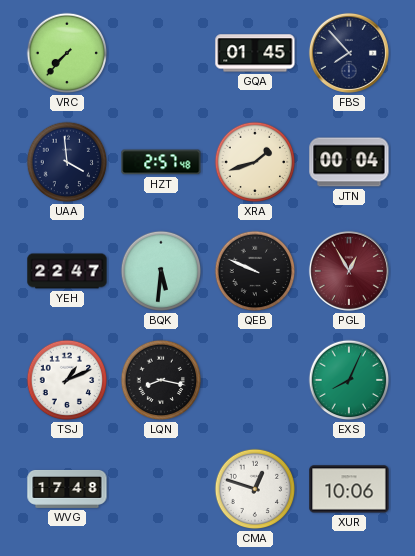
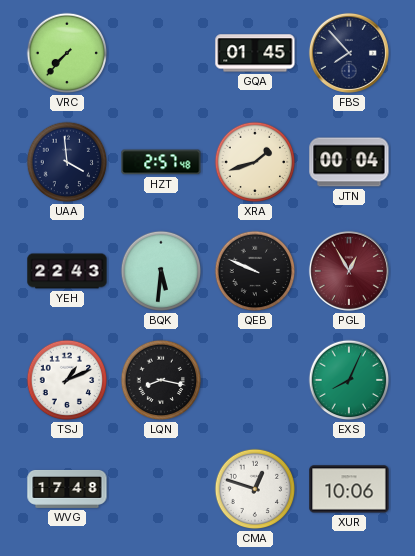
YEH: 22:47 -> 22:43
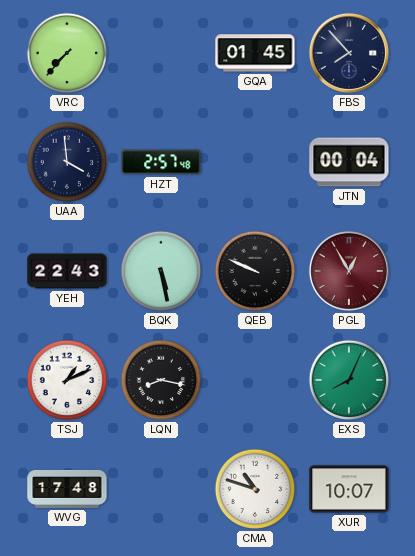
XRA: 1:42 -> none
BQK: 5:31 -> 5:28
CMA: 12:48 -> 10:48
XUR: 10:06 -> 10:07
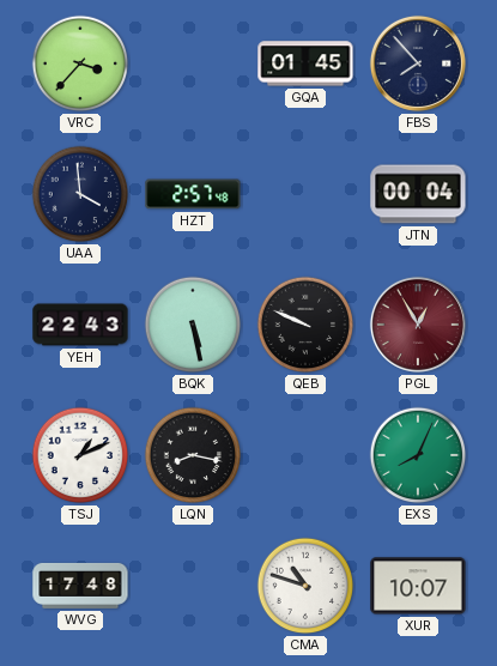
VRC: 7:37 -> 3:37
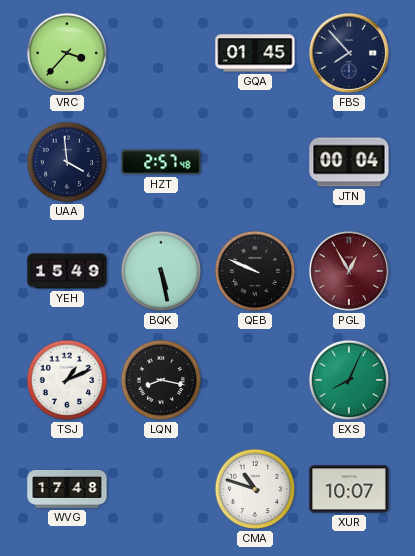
YEH: 22:43 -> 15:49
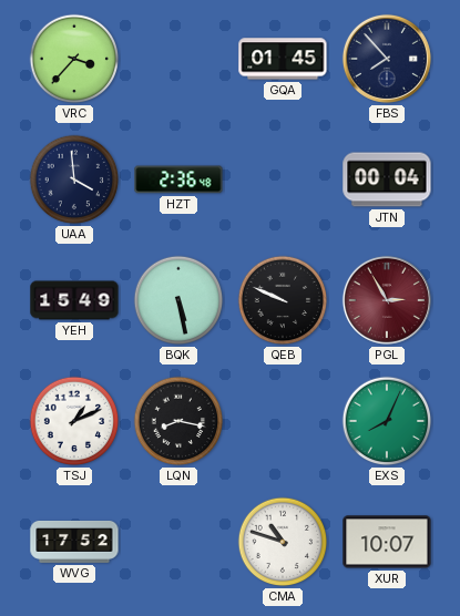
HZT: 2:57 -> 2:36
PGL: 12:55 -> 2:55
WVG: 17:48 -> 17:52
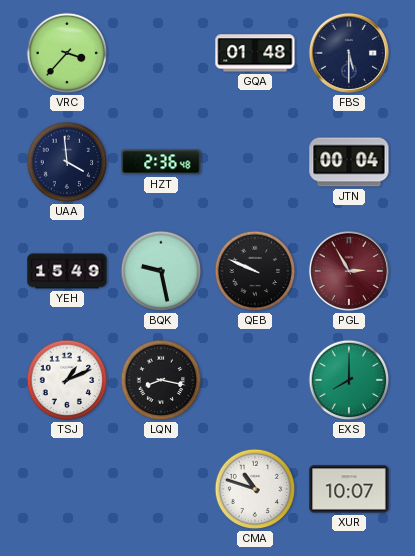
GQA: 01:45 -> 01:48
FBS: 7:53 -> 5:30
BQK: 5:28 -> 9:28
EXS: 8:04 -> 8:00
WVG: 17:52 -> none
